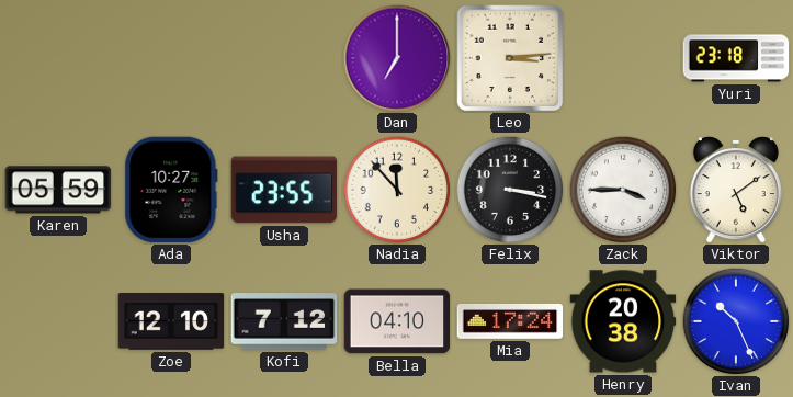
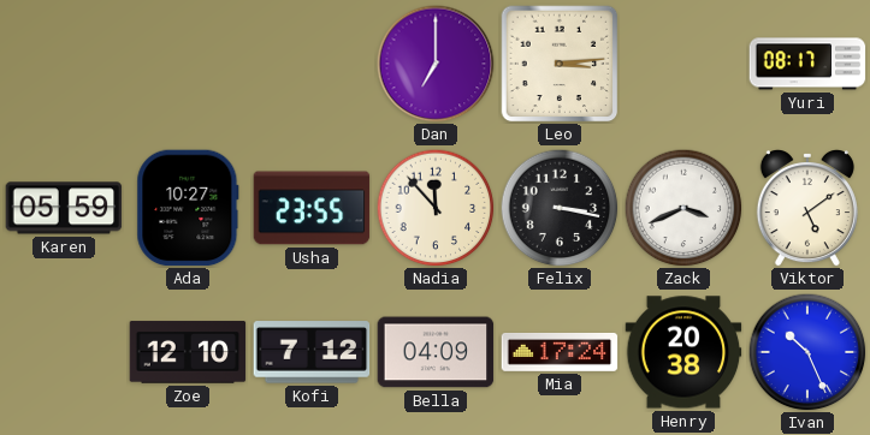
Yuri: 23:18 -> 08:17
Zack: 3:45 -> 3:41
Bella: 04:10 -> 04:09
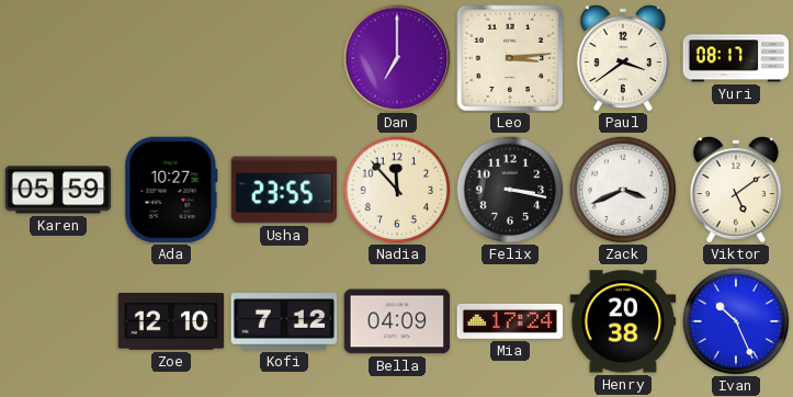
Paul: none -> 3:39
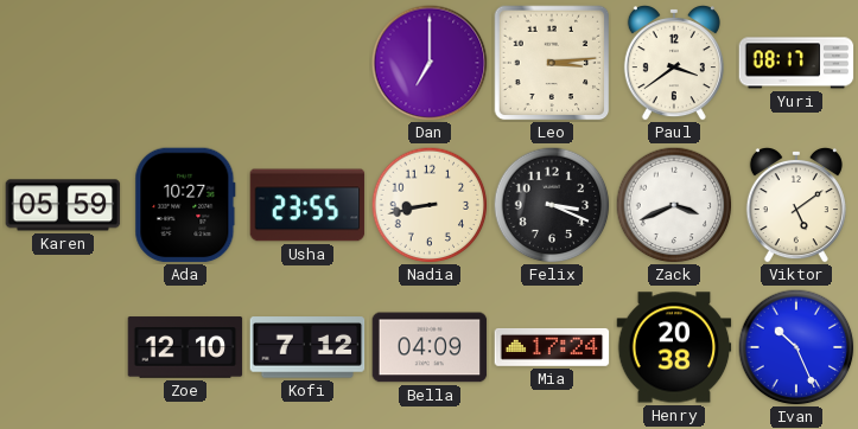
Nadia: 11:53 -> 8:43
Felix: 3:17 -> 3:19
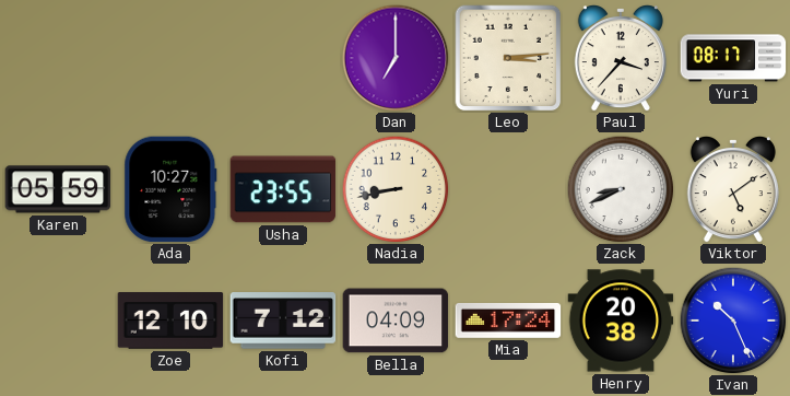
Paul: 3:39 -> 3:37
Felix: 3:19 -> none
Zack: 3:41 -> 8:41
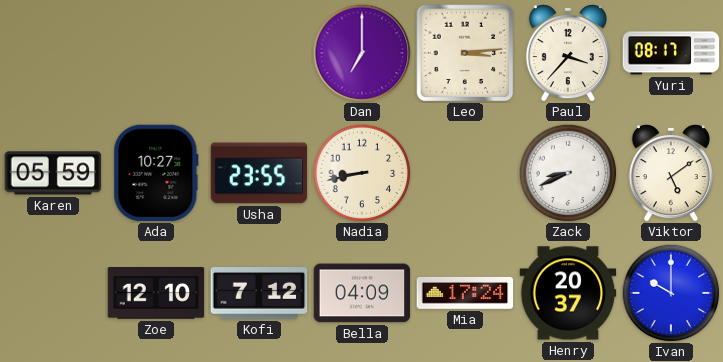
Henry: 20:38 -> 20:37
Ivan: 10:26 -> 10:00
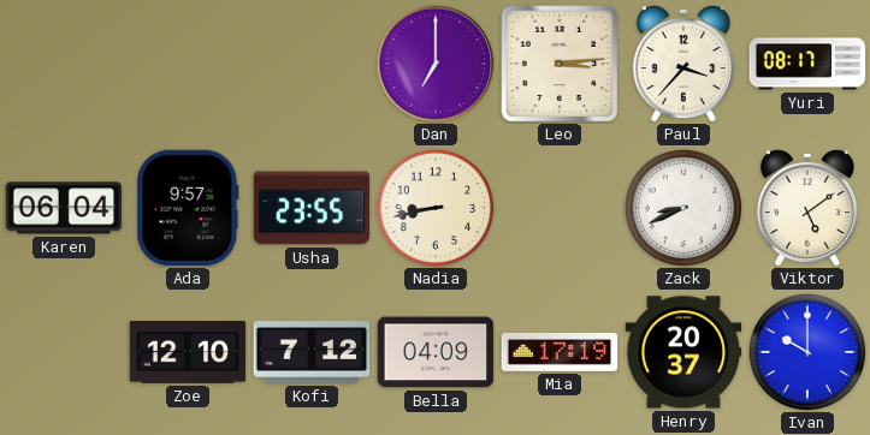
Karen: 05:59 -> 06:04
Ada: 10:27 -> 9:57
Mia: 17:24 -> 17:19
